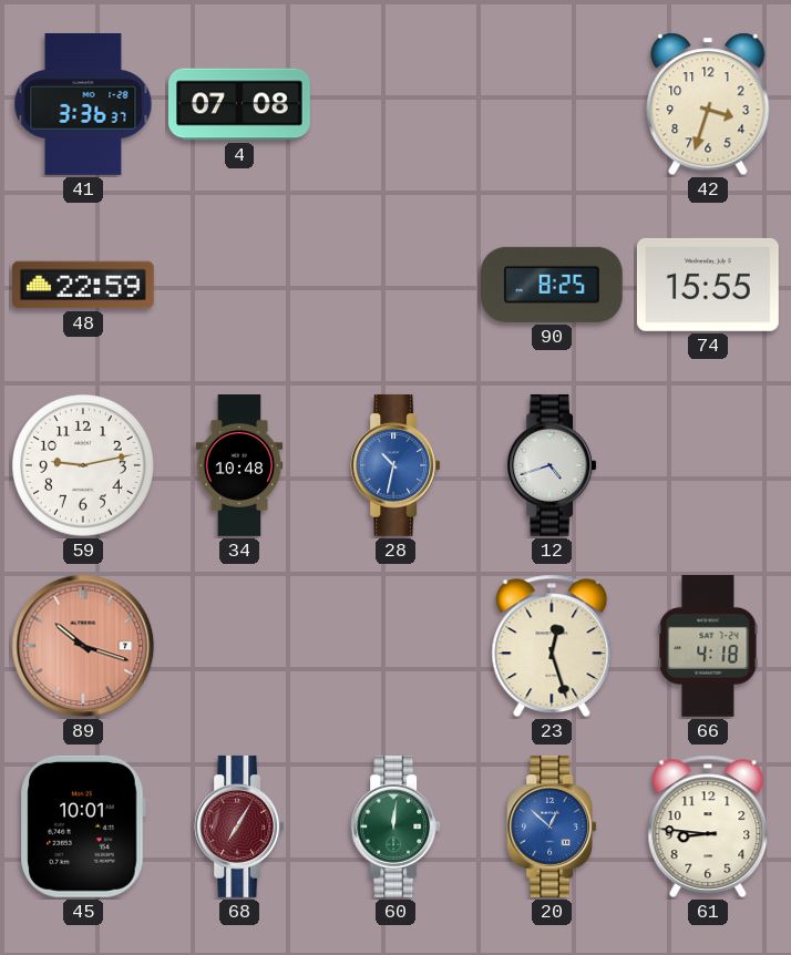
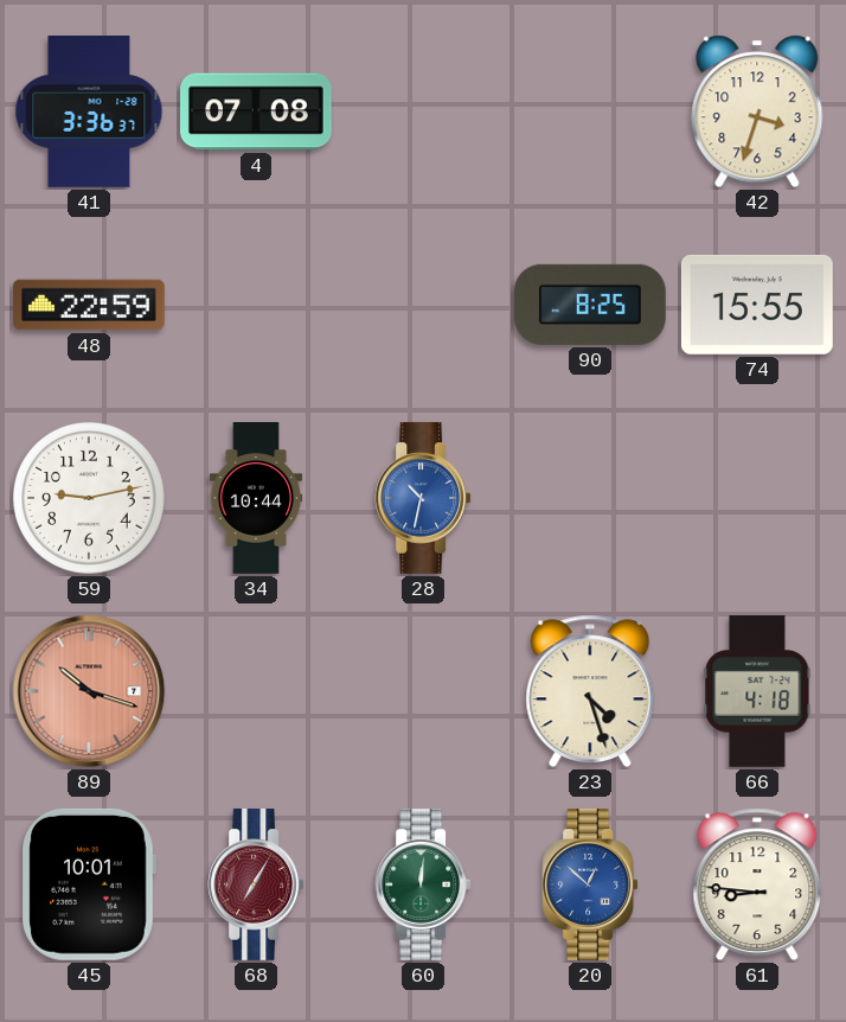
34: 10:48 -> 10:44
12: 4:42 -> none
23: 12:27 -> 4:27
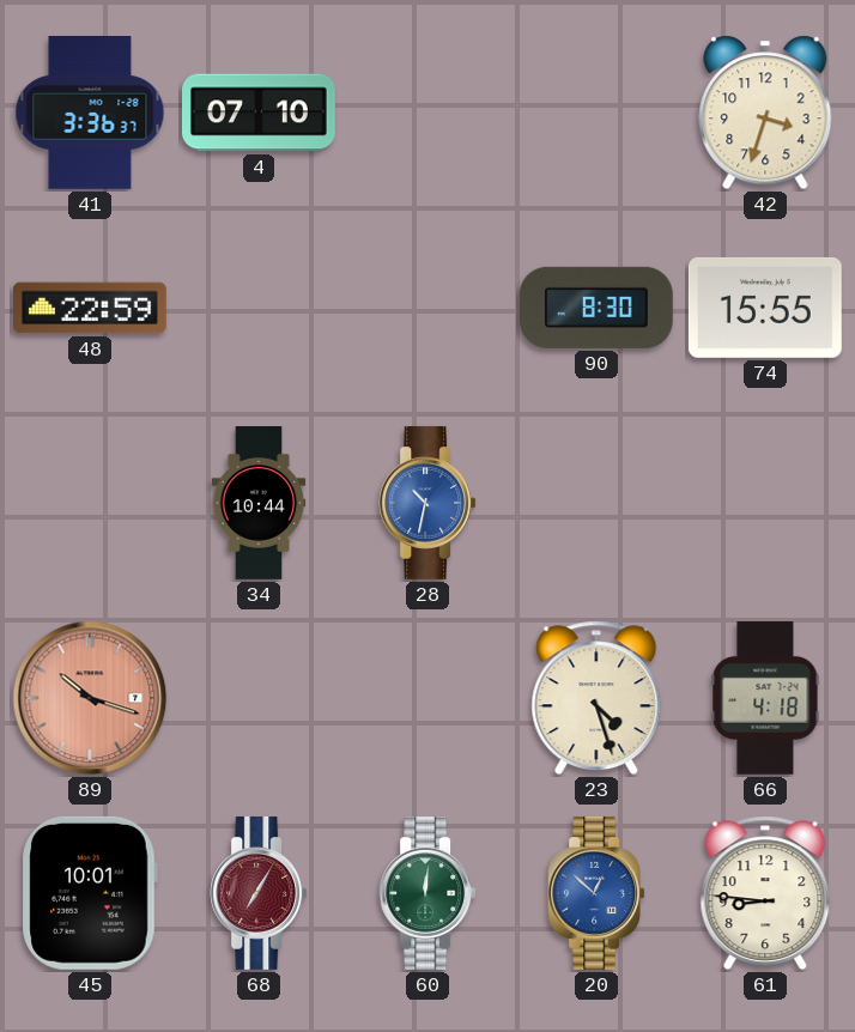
4: 07:08 -> 07:10
90: 8:25 -> 8:30
59: 9:13 -> none
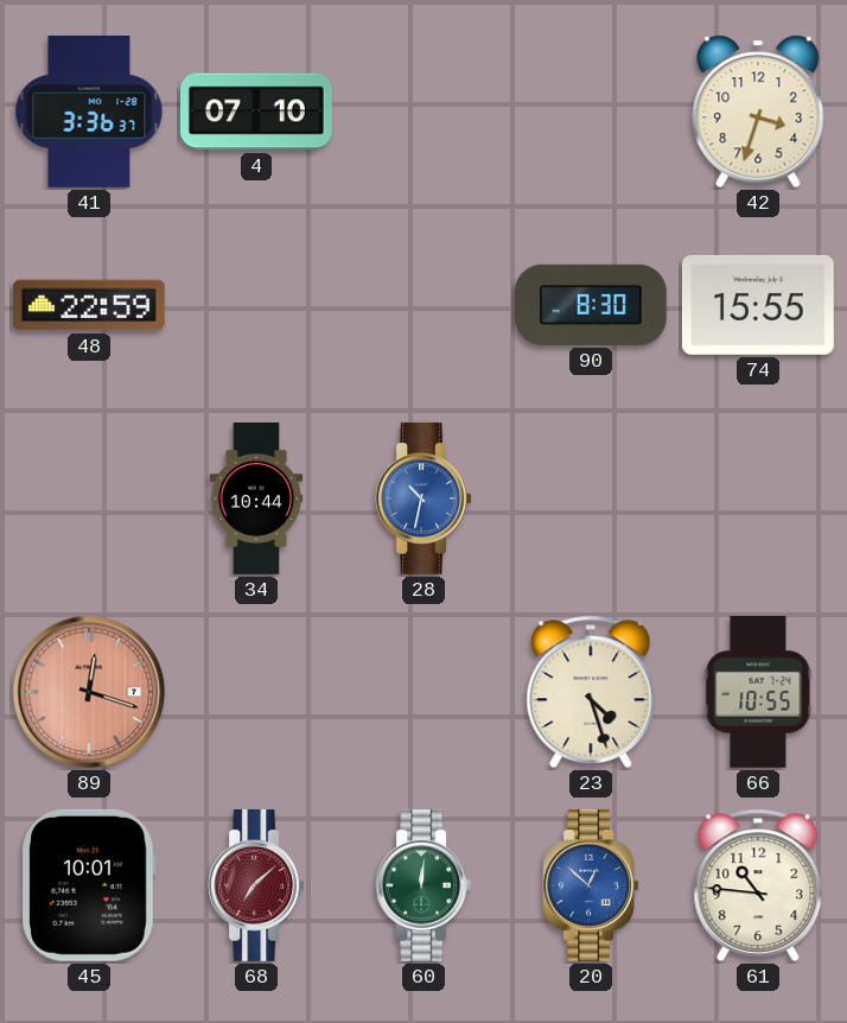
89: 10:18 -> 12:18
66: 4:18 -> 10:55
68: 7:05 -> 7:08
61: 8:46 -> 10:46
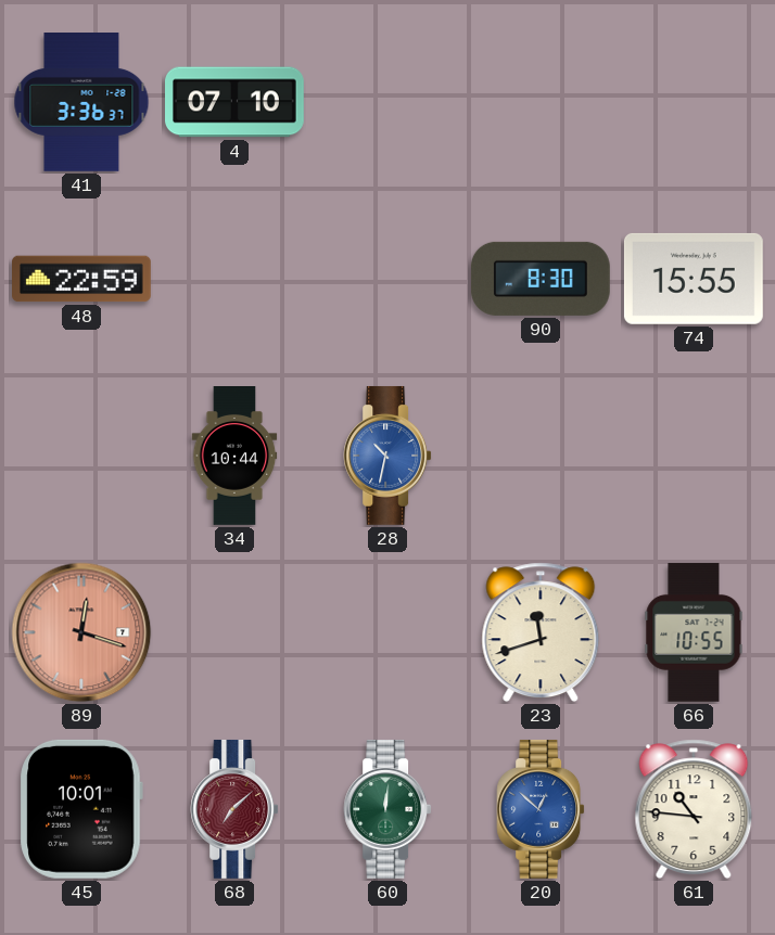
42: 3:33 -> none
23: 4:27 -> 11:42
